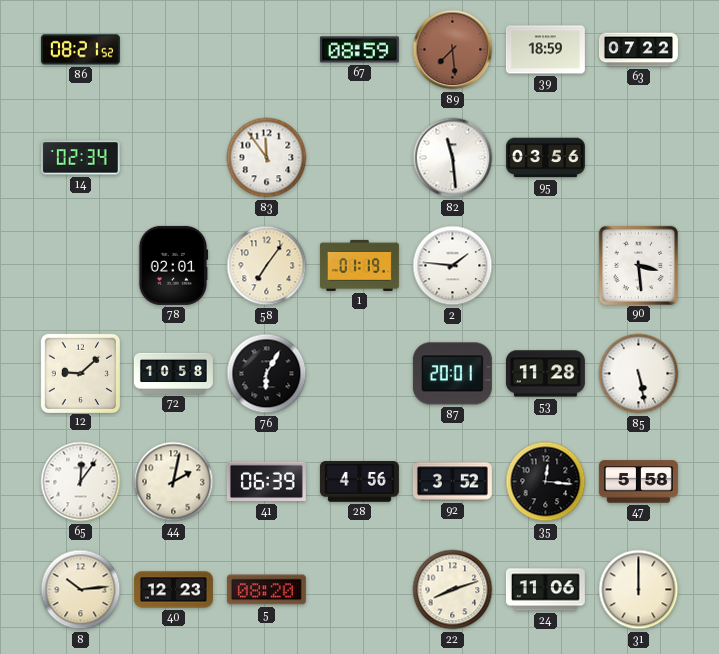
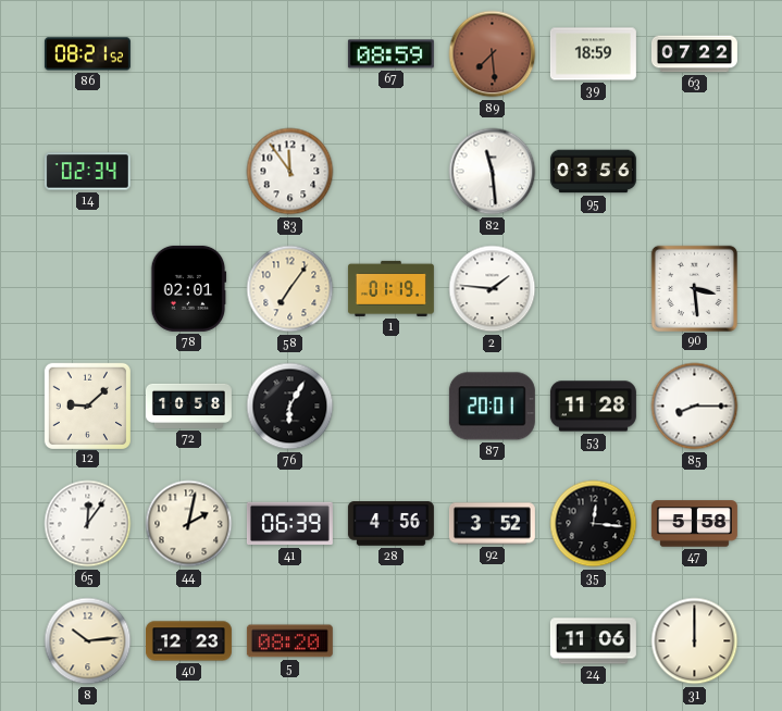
85: 5:28 -> 8:15
22: 8:12 -> none
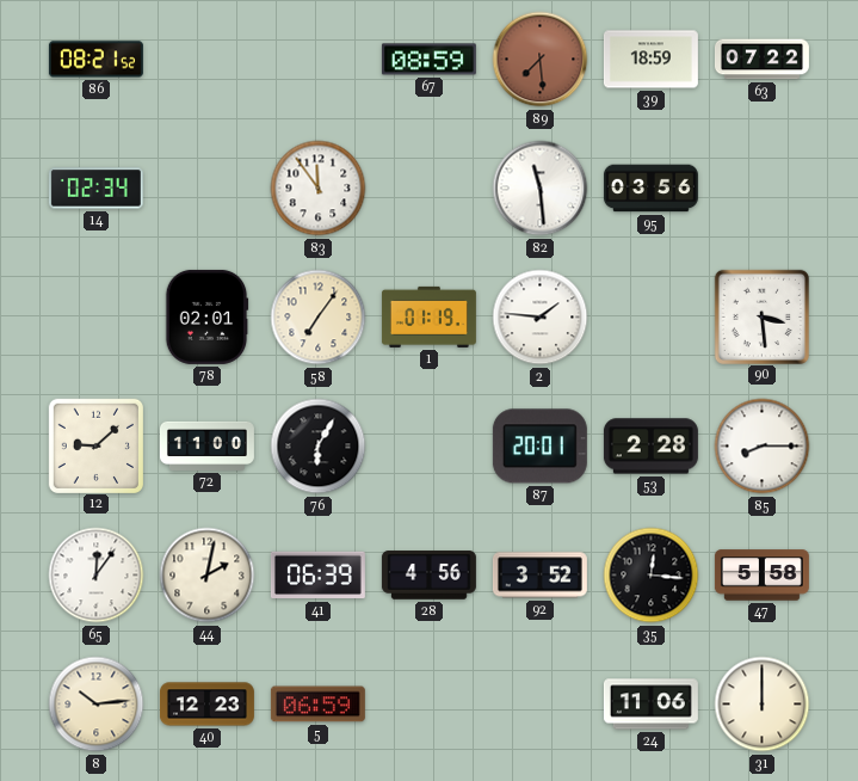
72: 10:58 -> 11:00
53: 11:28 -> 2:28
5: 08:20 -> 06:59
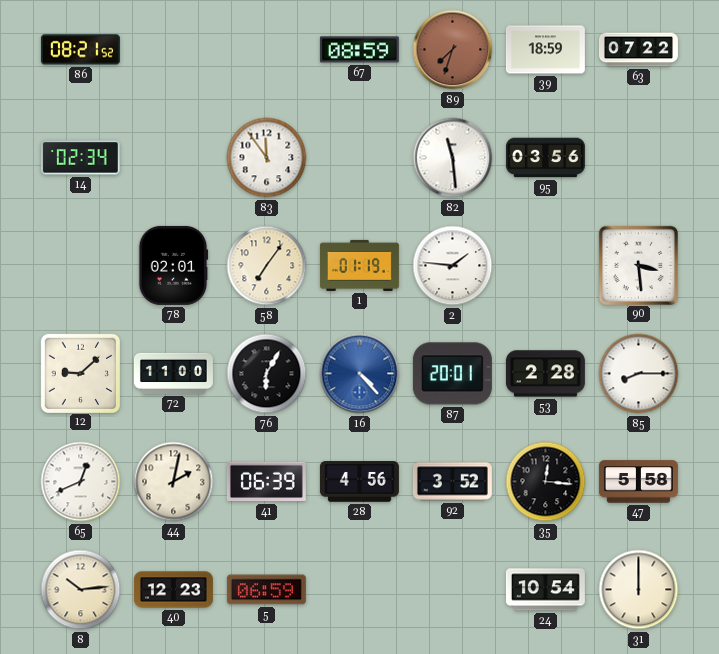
89: 7:29 -> 7:33
16: none -> 4:23
65: 12:06 -> 12:41
24: 11:06 -> 10:54
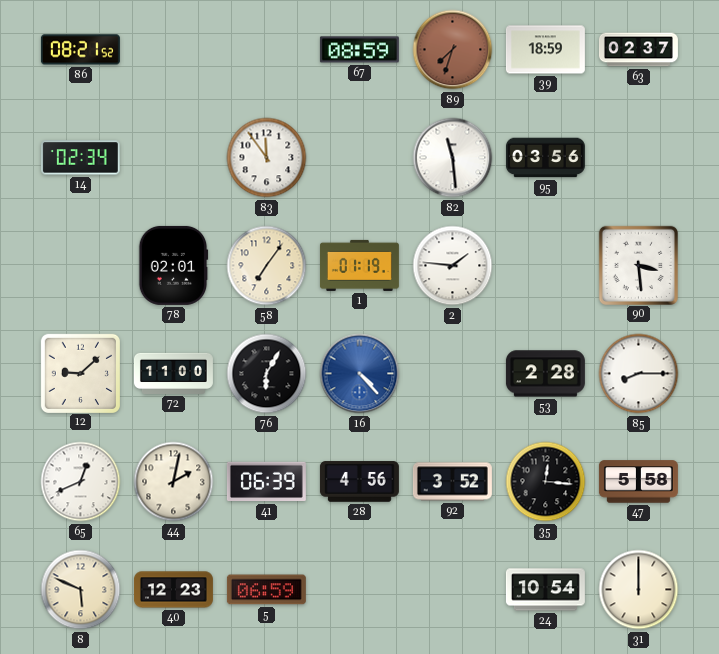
63: 07:22 -> 02:37
87: 20:01 -> none
8: 10:14 -> 5:49
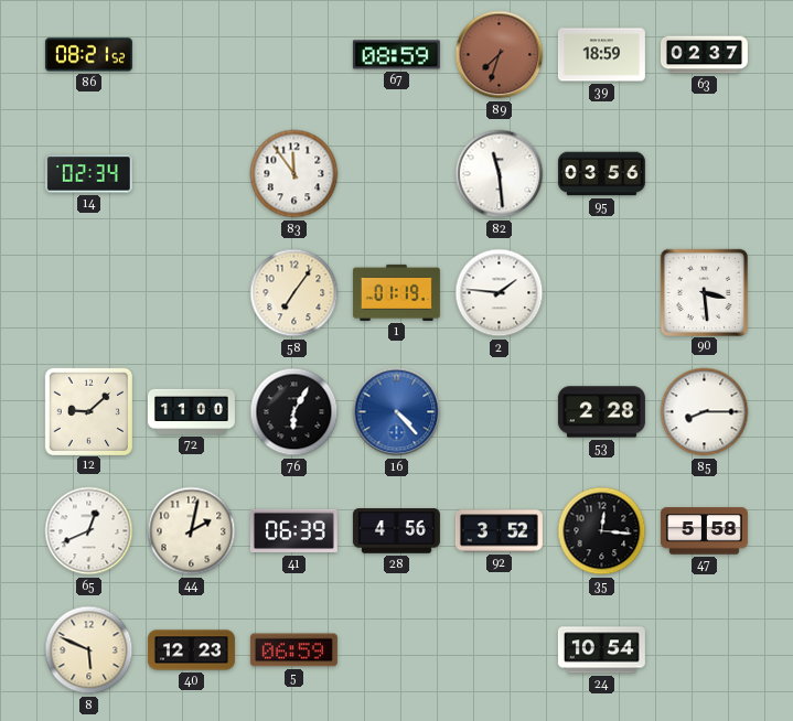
78: 02:01 -> none
31: 12:00 -> none
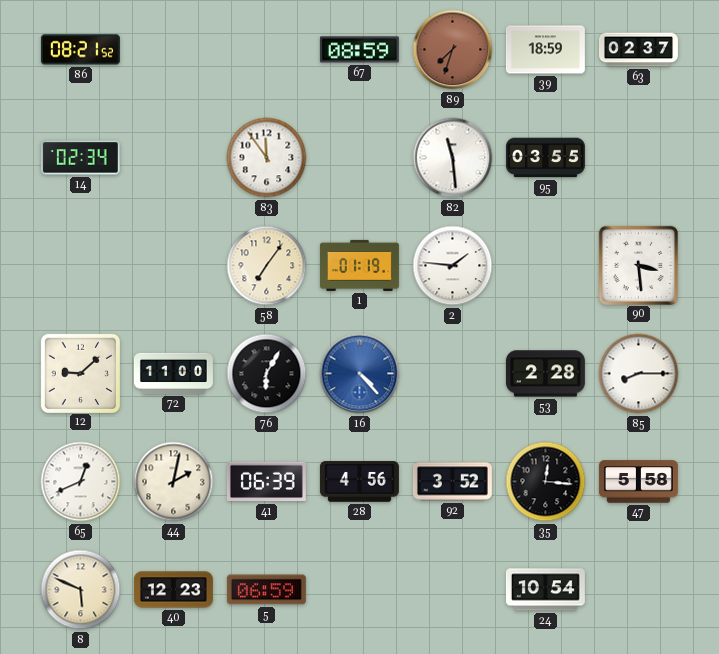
95: 03:56 -> 03:55
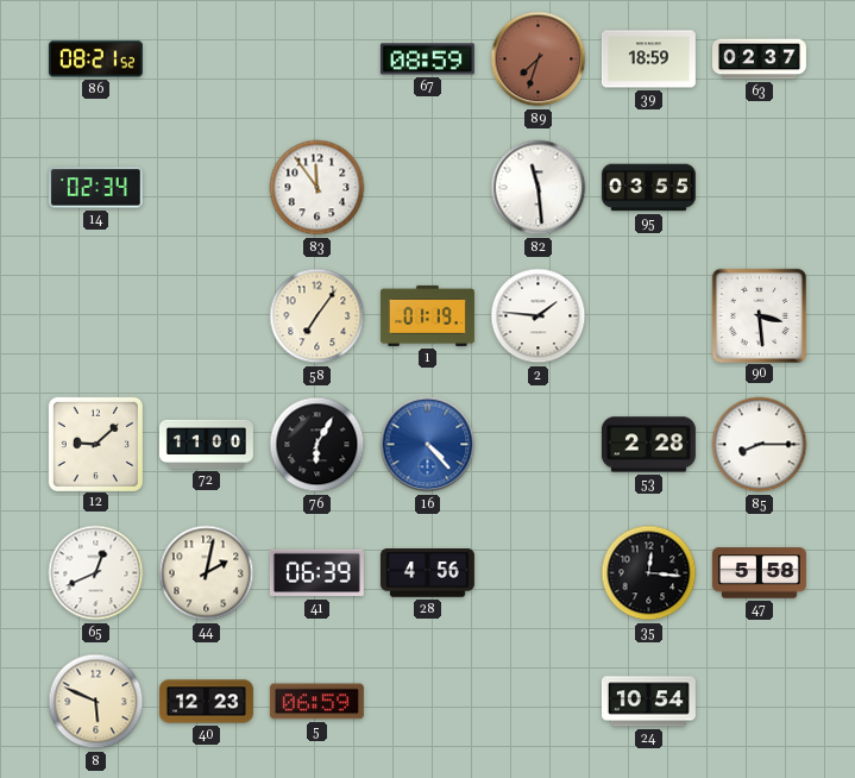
92: 3:52 -> none
